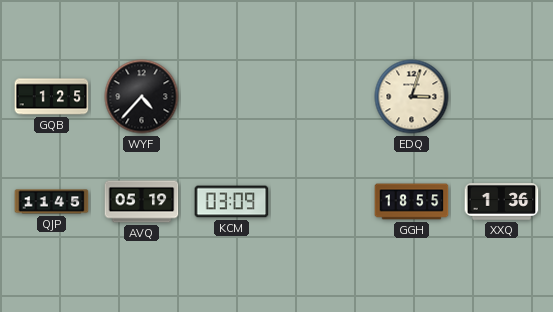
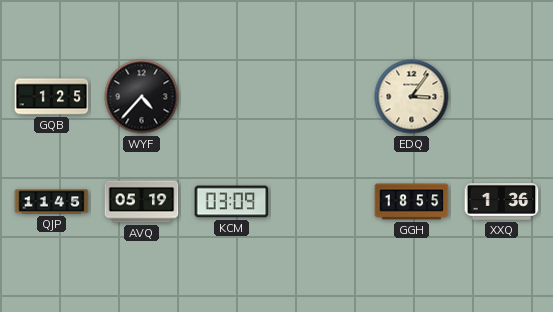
EDQ: 3:03 -> 3:06
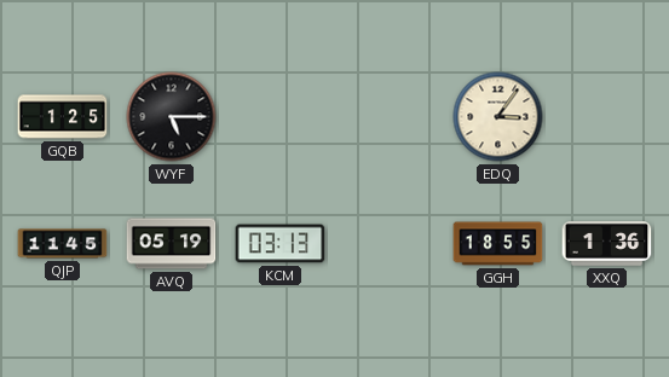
WYF: 4:37 -> 5:15
KCM: 03:09 -> 03:13
